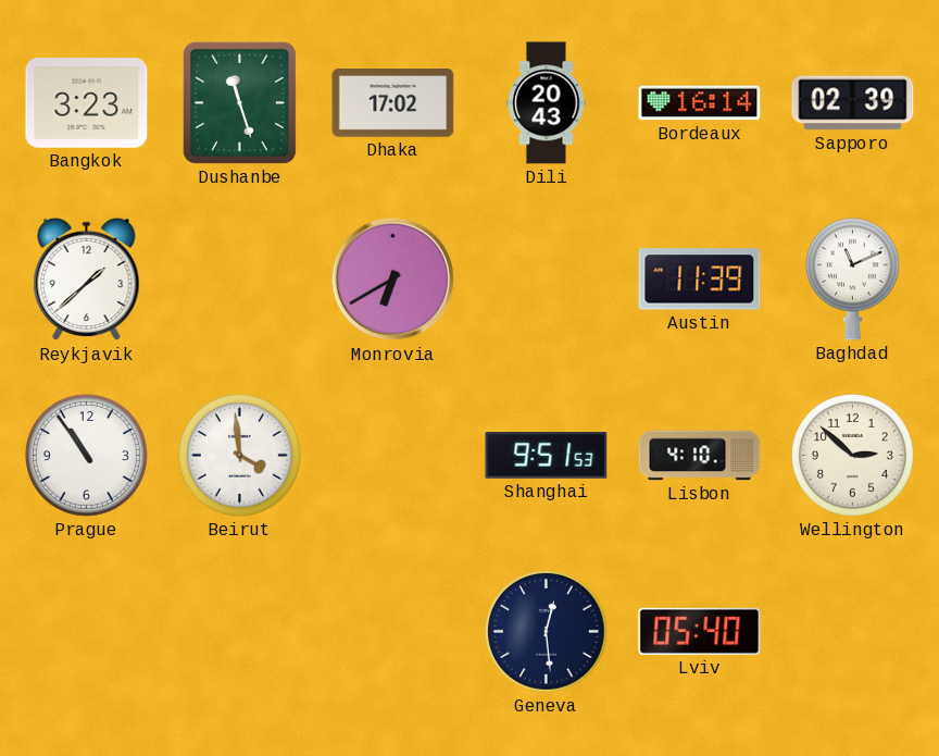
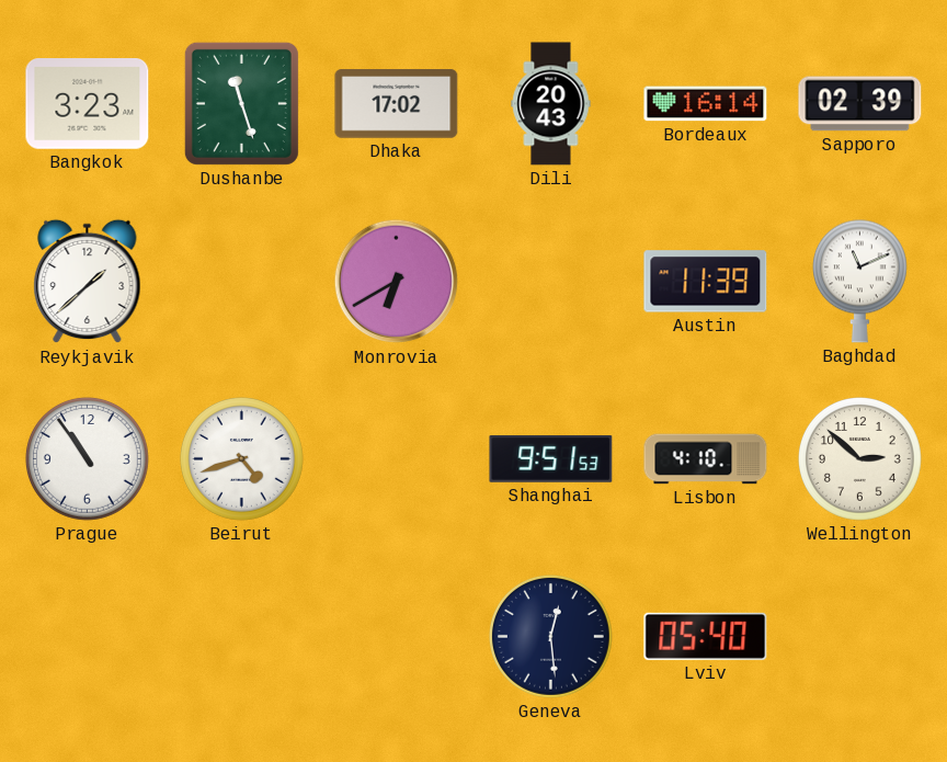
Beirut: 3:59 -> 4:42
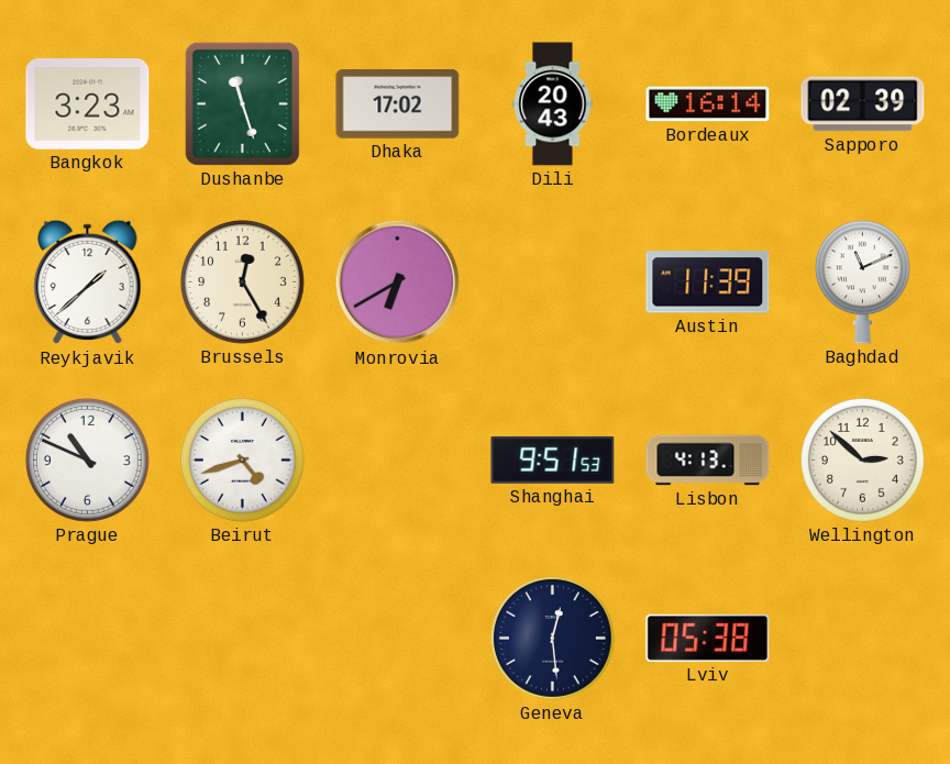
Brussels: none -> 12:25
Prague: 10:54 -> 10:49
Lisbon: 4:10 -> 4:13
Lviv: 05:40 -> 05:38
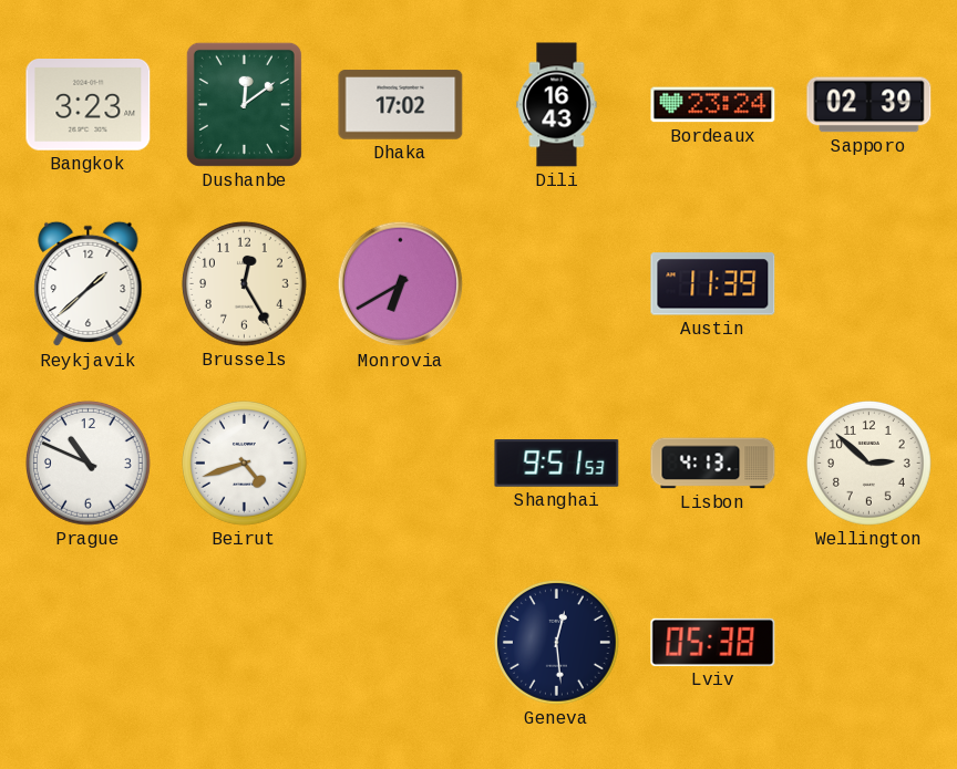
Dushanbe: 11:27 -> 12:09
Dili: 20:43 -> 16:43
Bordeaux: 16:14 -> 23:24
Baghdad: 11:11 -> none
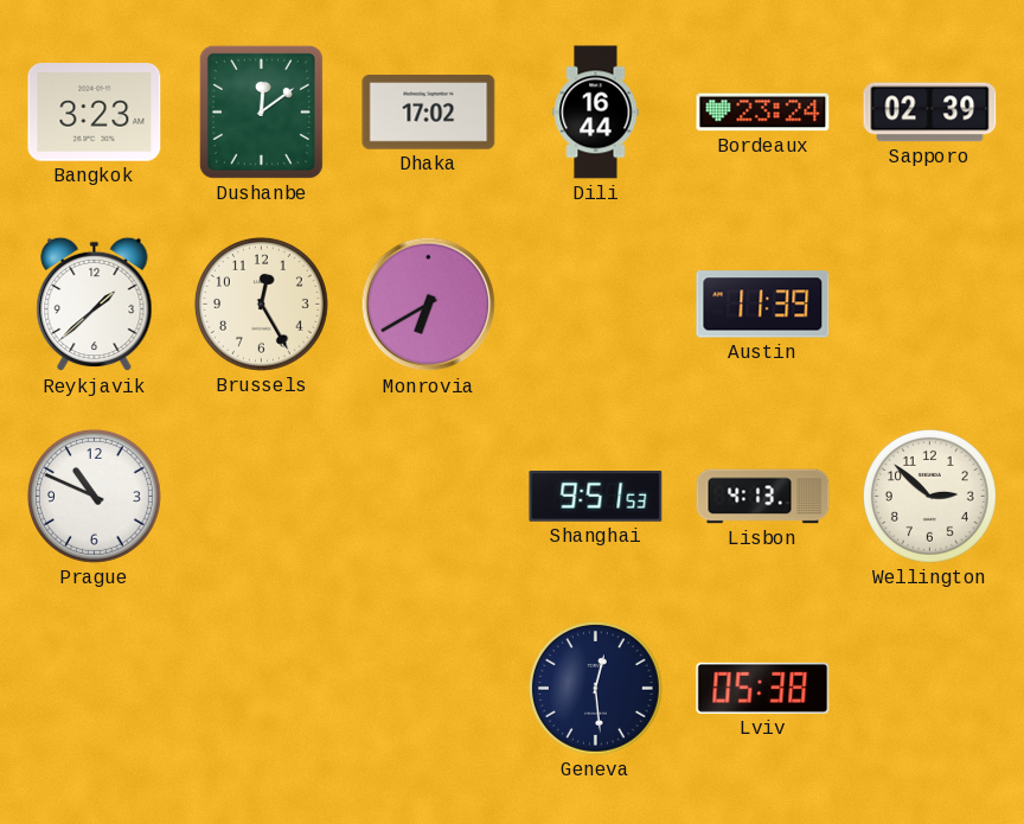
Dili: 16:43 -> 16:44
Beirut: 4:42 -> none
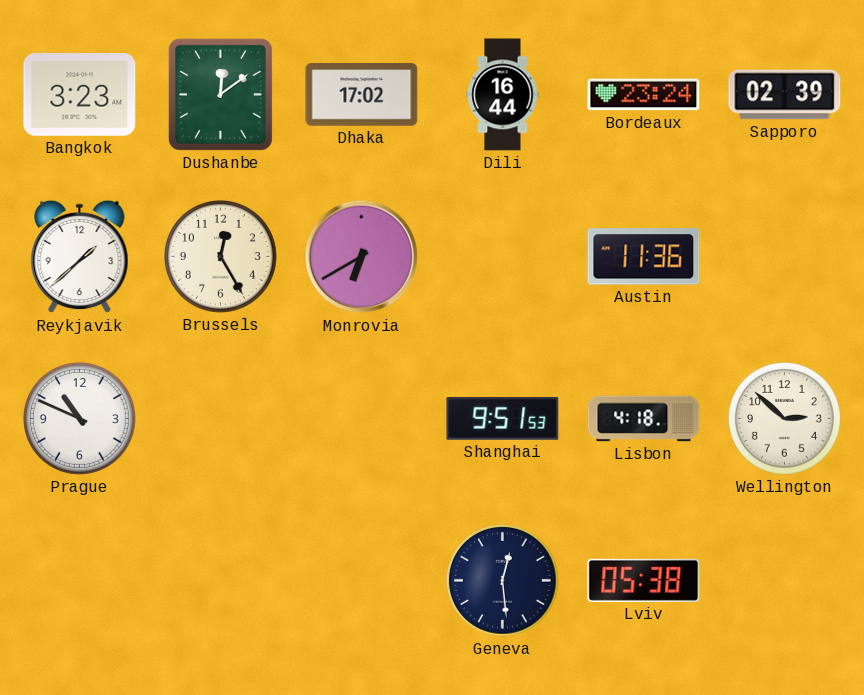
Austin: 11:39 -> 11:36
Lisbon: 4:13 -> 4:18
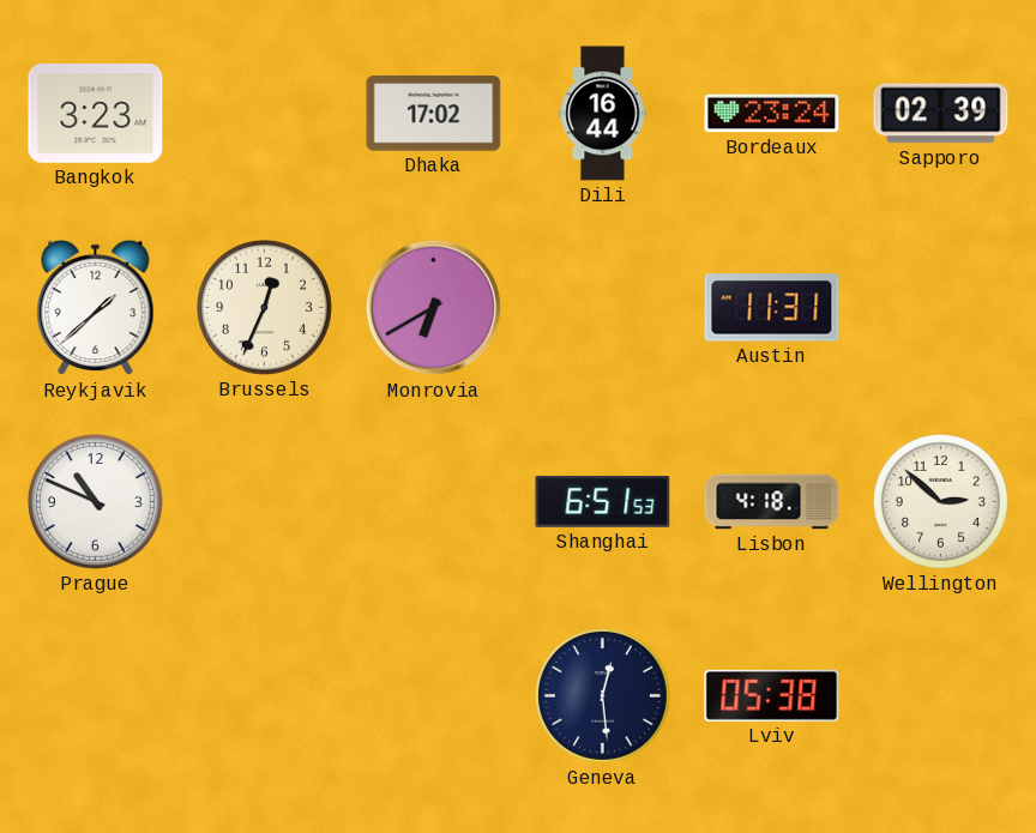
Dushanbe: 12:09 -> none
Brussels: 12:25 -> 12:34
Austin: 11:36 -> 11:31
Shanghai: 9:51 -> 6:51
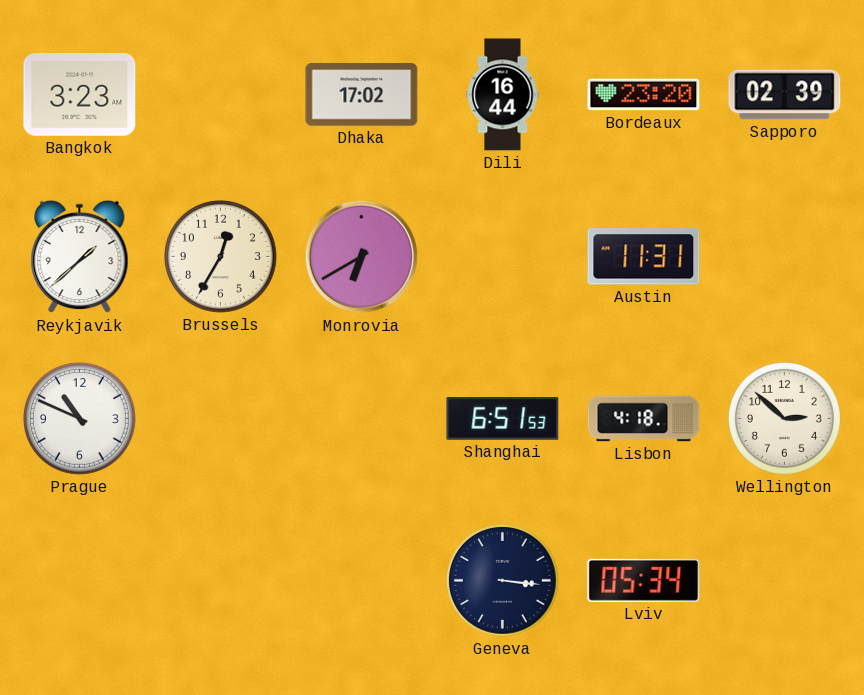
Bordeaux: 23:24 -> 23:20
Brussels: 12:34 -> 12:35
Geneva: 12:29 -> 3:16
Lviv: 05:38 -> 05:34
